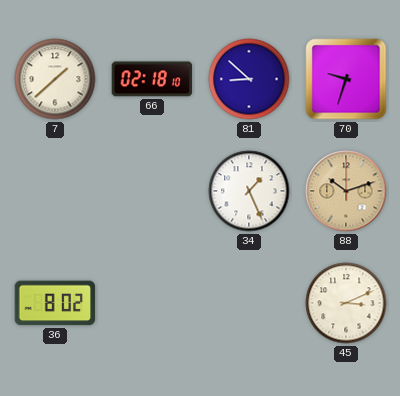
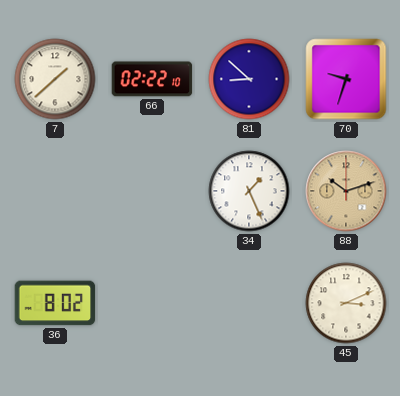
66: 02:18 -> 02:22
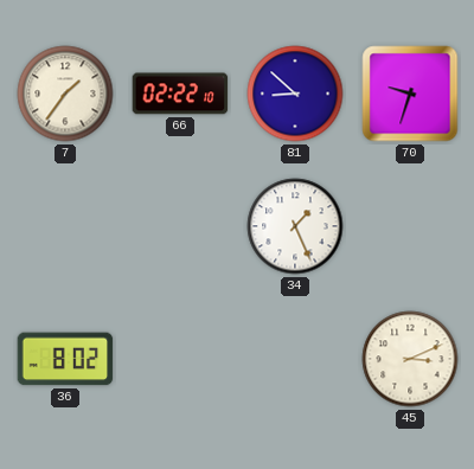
7: 1:38 -> 1:36
88: 10:12 -> none
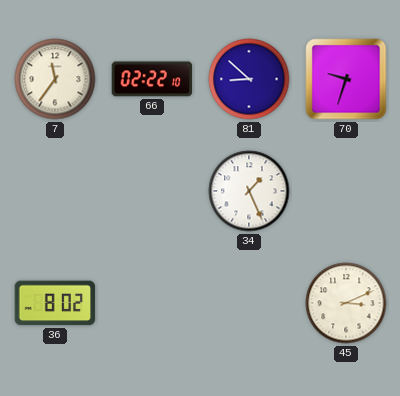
7: 1:36 -> 11:36
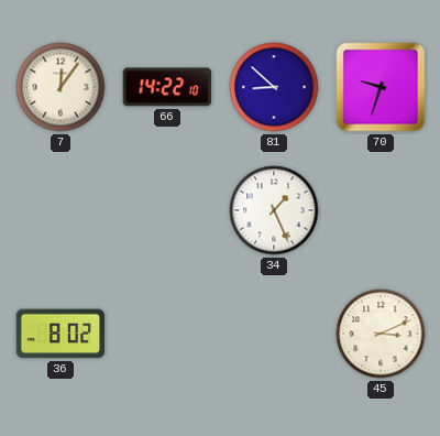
7: 11:36 -> 12:06
66: 02:22 -> 14:22
